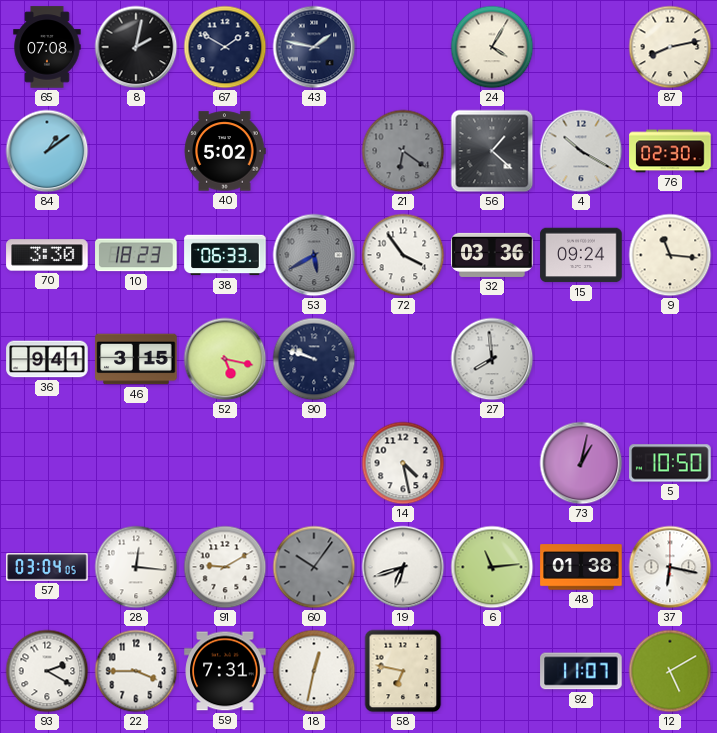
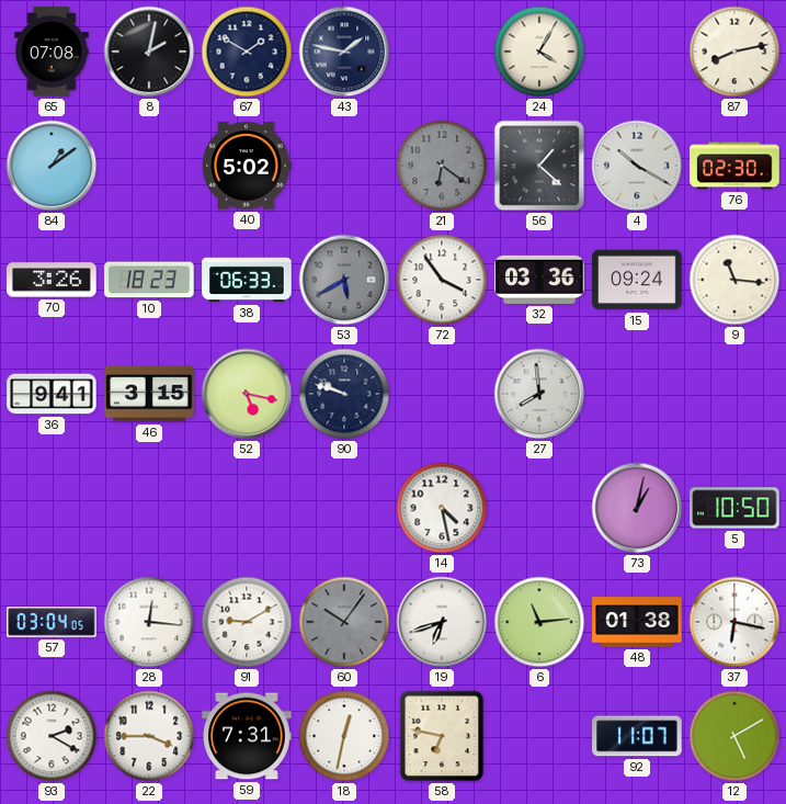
70: 3:30 -> 3:26
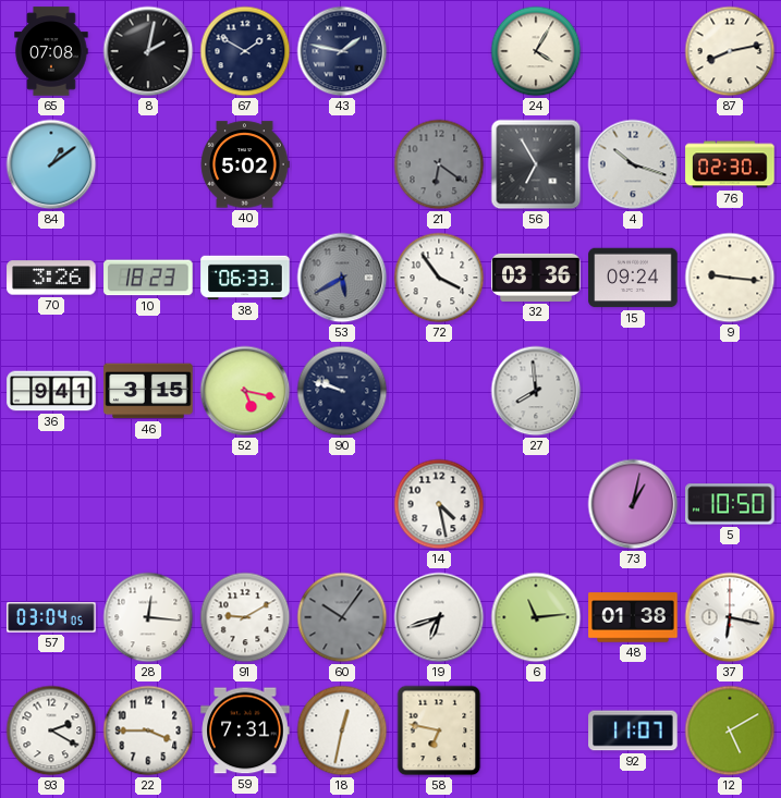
56: 1:22 -> 6:55
4: 10:20 -> 10:18
9: 11:16 -> 9:16
